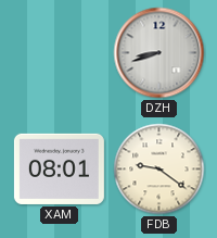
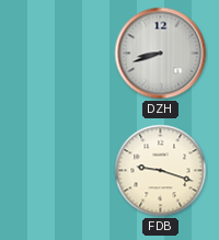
XAM: 08:01 -> none
FDB: 9:21 -> 9:18
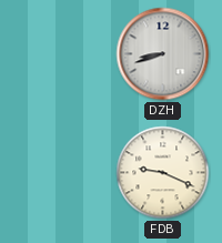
FDB: 9:18 -> 9:19
